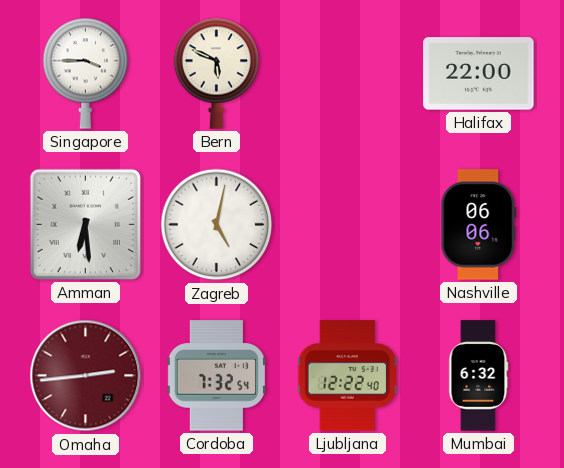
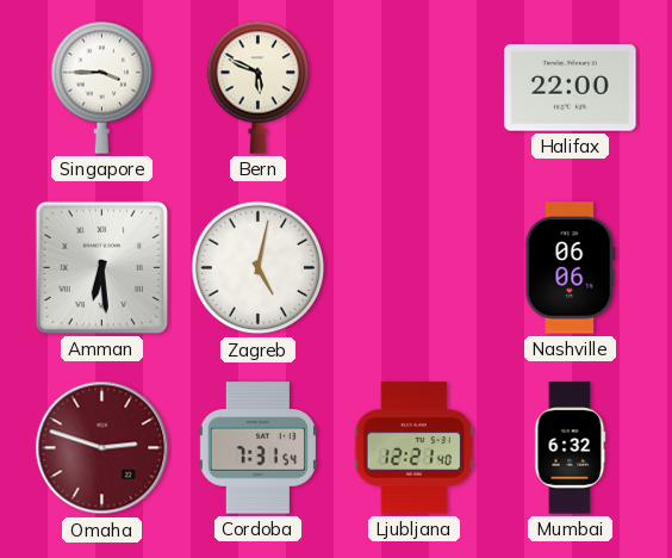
Omaha: 2:44 -> 2:48
Cordoba: 7:32 -> 7:31
Ljubljana: 12:22 -> 12:21
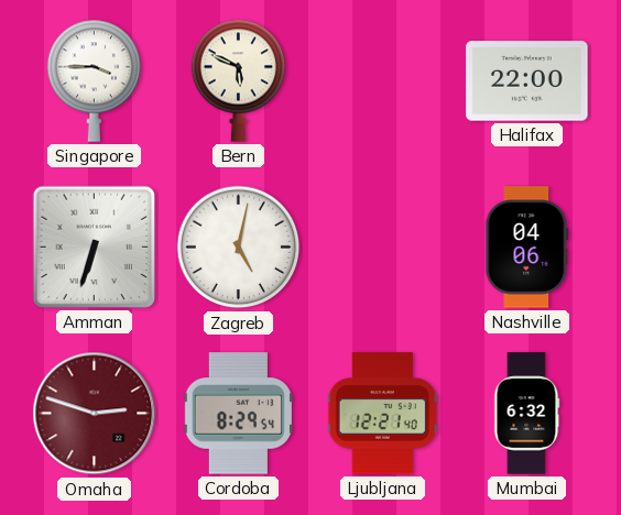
Amman: 6:29 -> 6:33
Nashville: 06:06 -> 04:06
Cordoba: 7:31 -> 8:29
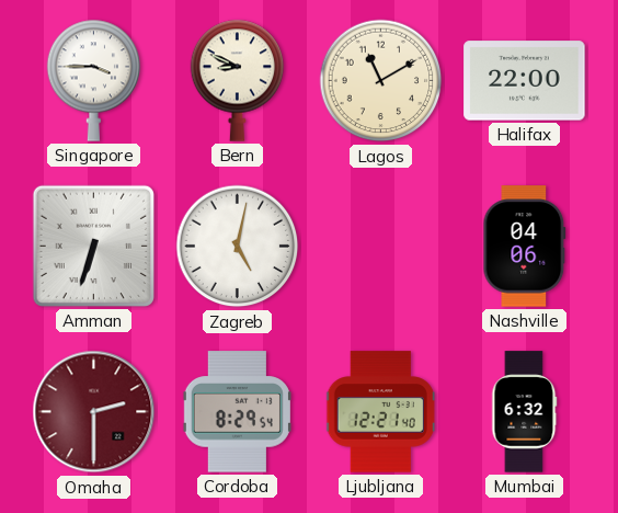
Bern: 5:49 -> 8:49
Lagos: none -> 11:10
Omaha: 2:48 -> 2:30
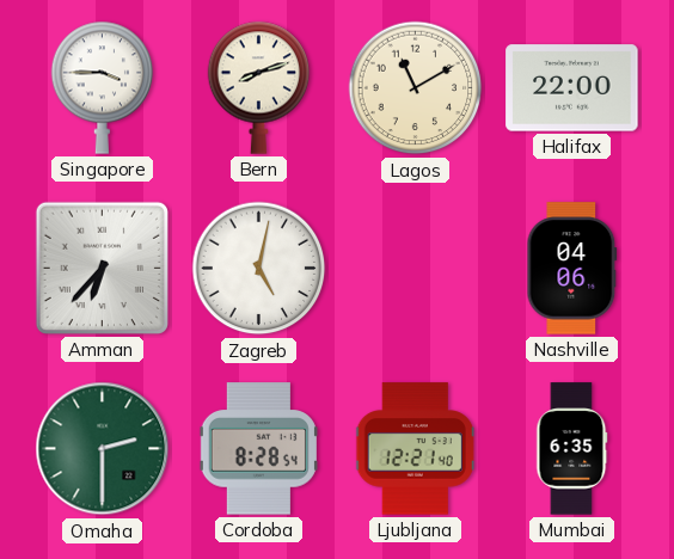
Bern: 8:49 -> 8:12
Amman: 6:33 -> 6:37
Omaha dial: burgundy -> green
Cordoba: 8:29 -> 8:28
Mumbai: 6:32 -> 6:35
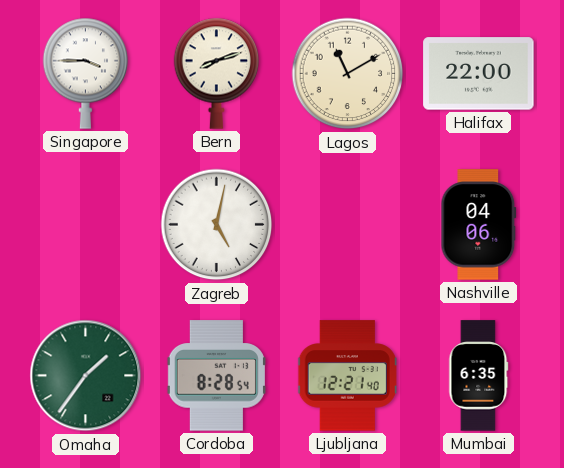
Amman: 6:37 -> none
Omaha: 2:30 -> 1:36
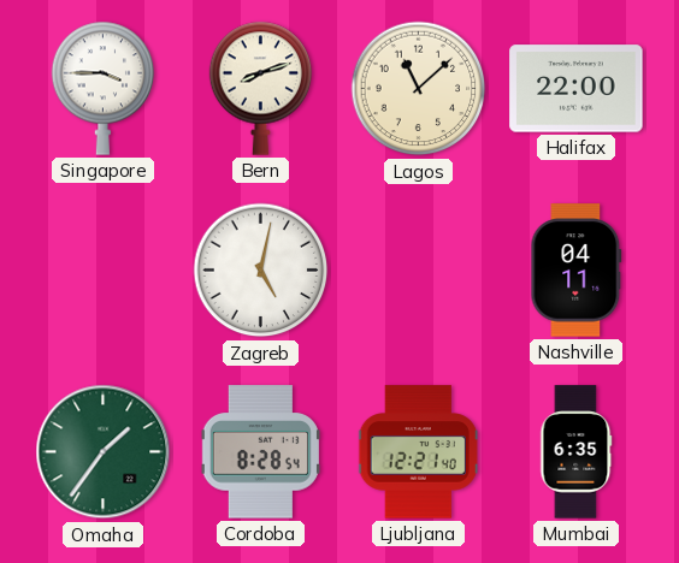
Lagos: 11:10 -> 11:08
Nashville: 04:06 -> 04:11
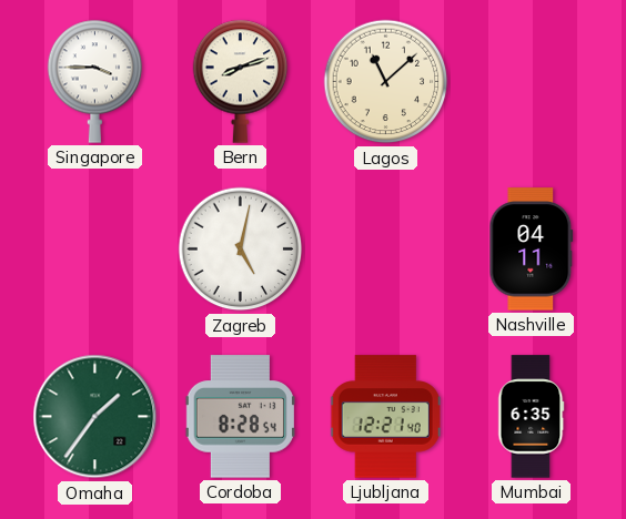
Halifax: 22:00 -> none
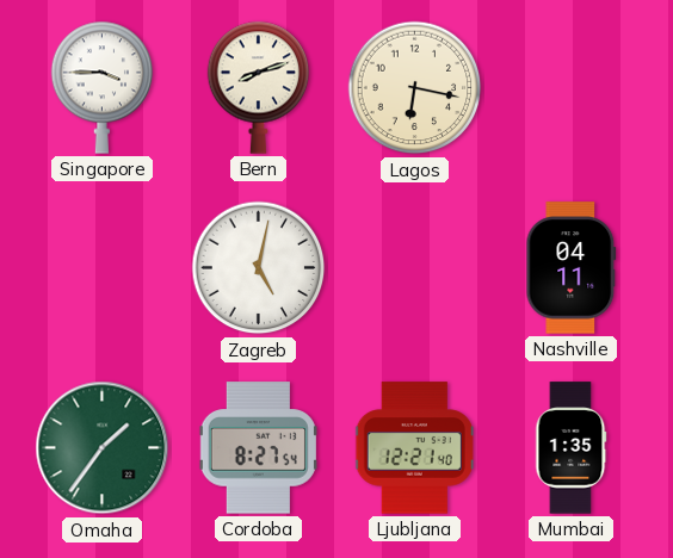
Lagos: 11:08 -> 6:17
Cordoba: 8:28 -> 8:27
Mumbai: 6:35 -> 1:35
